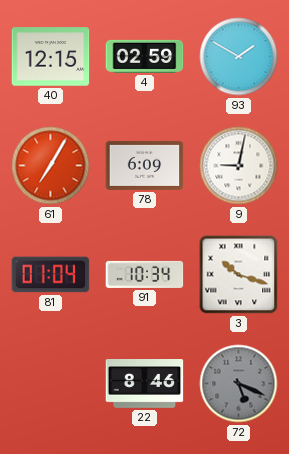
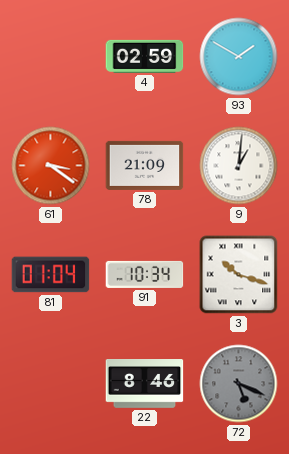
40: 12:15 -> none
61: 7:05 -> 3:21
78: 6:09 -> 21:09
9: 9:02 -> 1:01
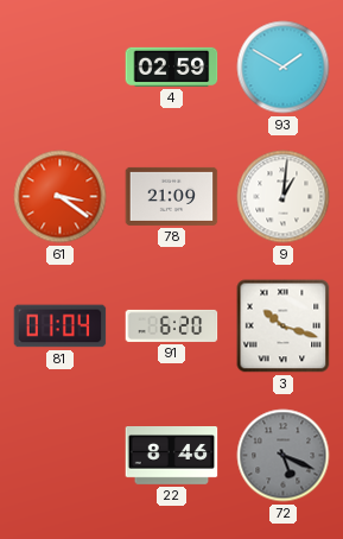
91: 10:34 -> 6:20
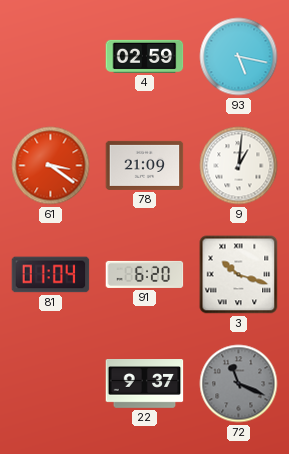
93: 1:50 -> 5:17
22: 8:46 -> 9:37
72: 5:19 -> 11:19
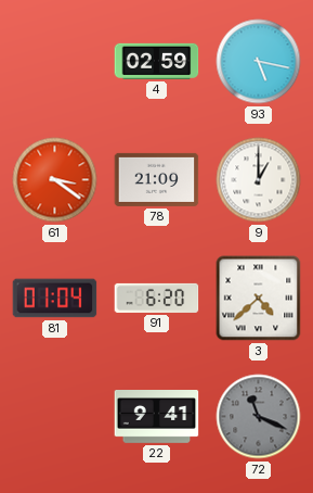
9: 1:01 -> 1:00
3: 10:18 -> 4:38
22: 9:37 -> 9:41
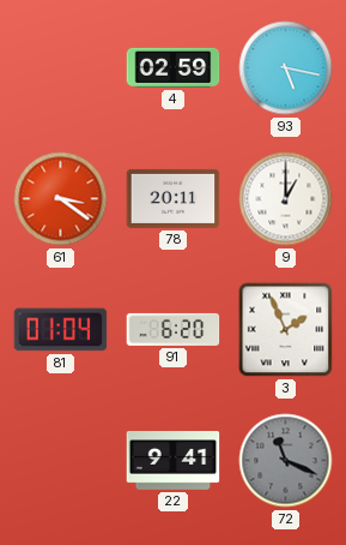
78: 21:09 -> 20:11
3: 4:38 -> 1:56
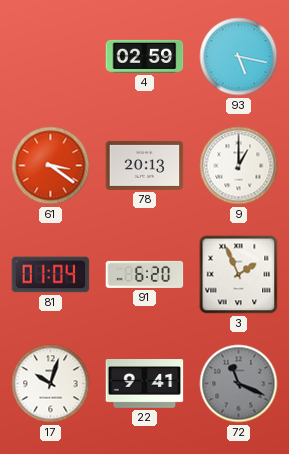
78: 20:11 -> 20:13
17: none -> 10:03
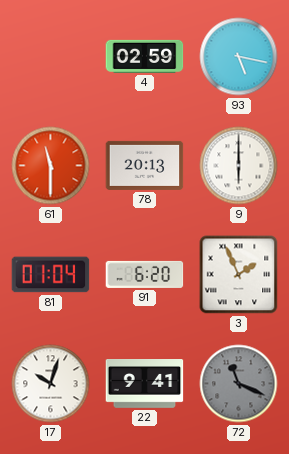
61: 3:21 -> 11:30
9: 1:00 -> 6:00
